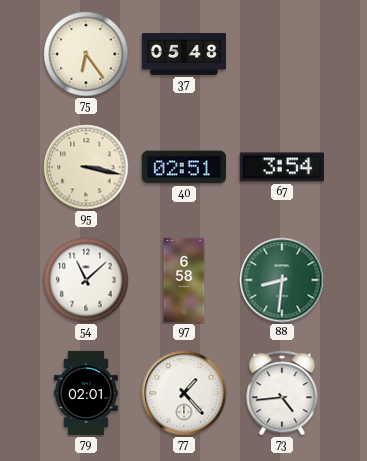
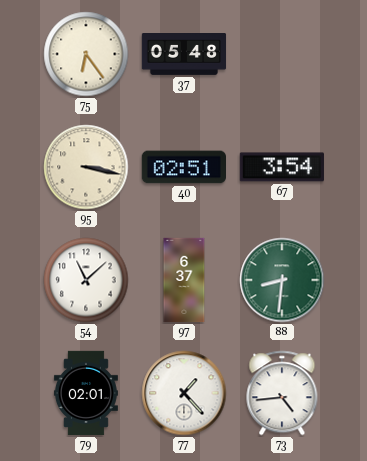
97: 6:58 -> 6:37
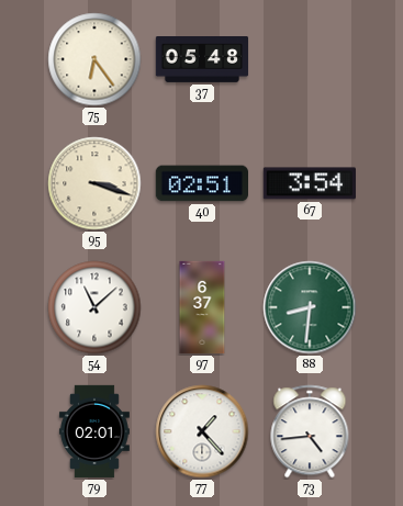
95: 3:17 -> 3:18
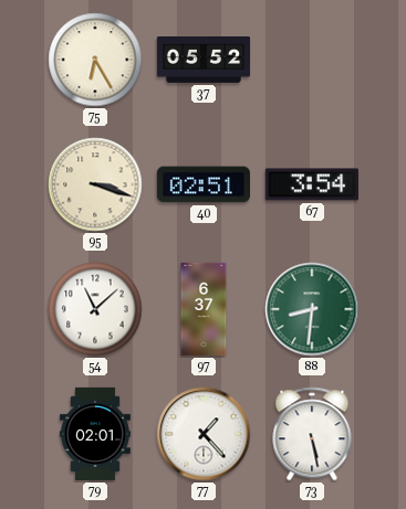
75: 6:24 -> 6:25
37: 05:48 -> 05:52
73: 4:44 -> 5:28
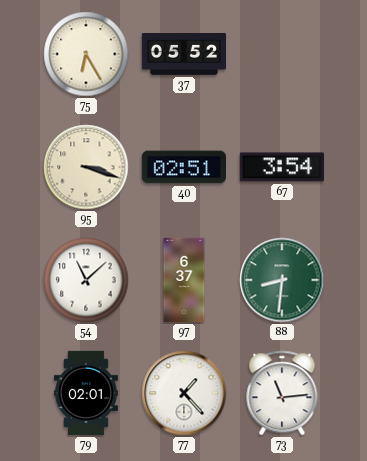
73: 5:28 -> 11:14
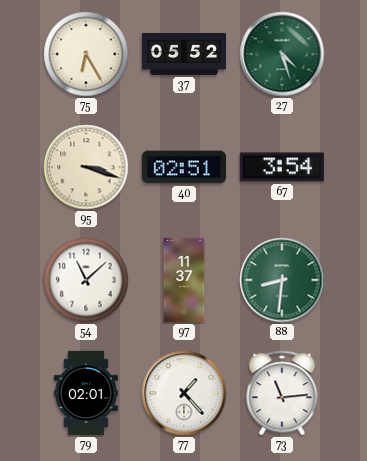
27: none -> 4:27
97: 6:37 -> 11:37
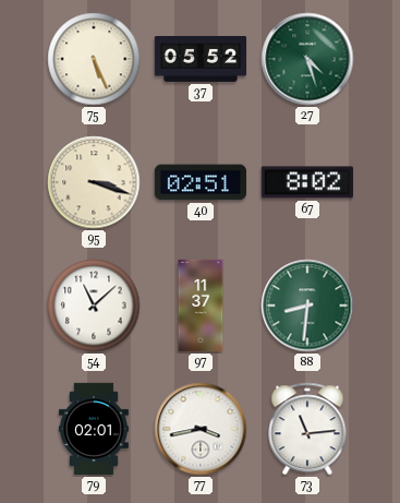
75: 6:25 -> 5:26
67: 3:54 -> 8:02
77: 1:23 -> 3:43
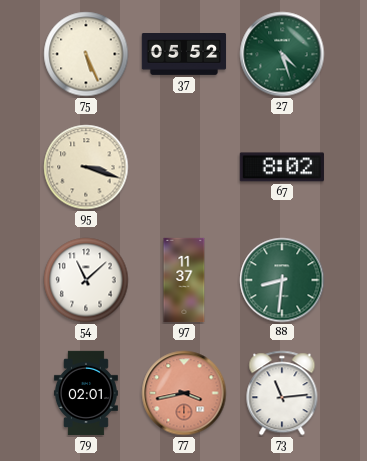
40: 02:51 -> none
77 dial: white -> salmon
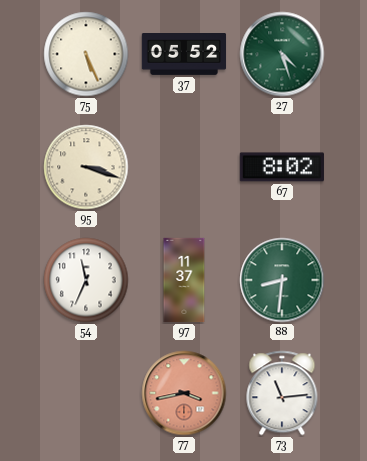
54: 11:08 -> 11:34
79: 02:01 -> none
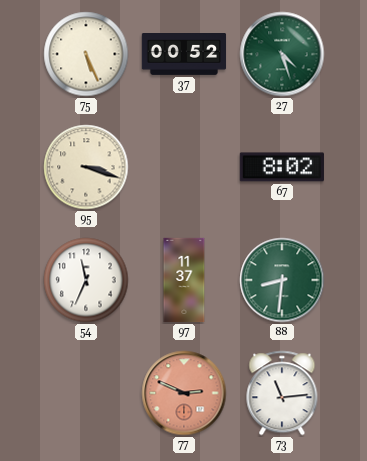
37: 05:52 -> 00:52
77: 3:43 -> 2:49
